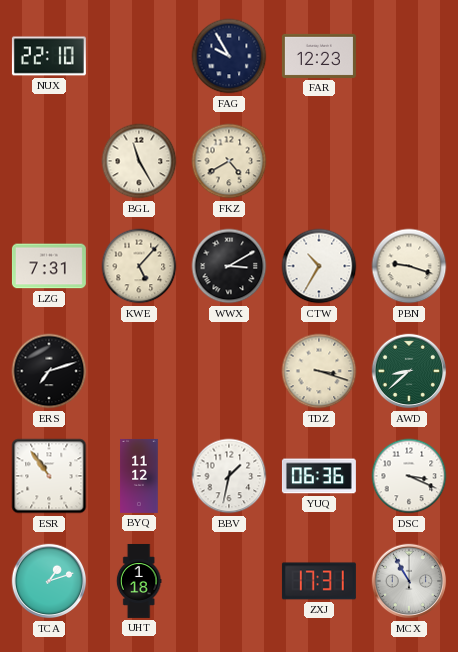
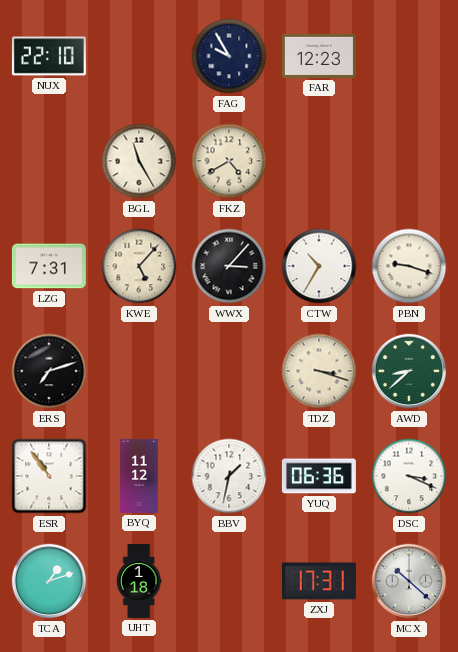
WWX: 3:10 -> 3:07
MCX: 10:55 -> 10:22
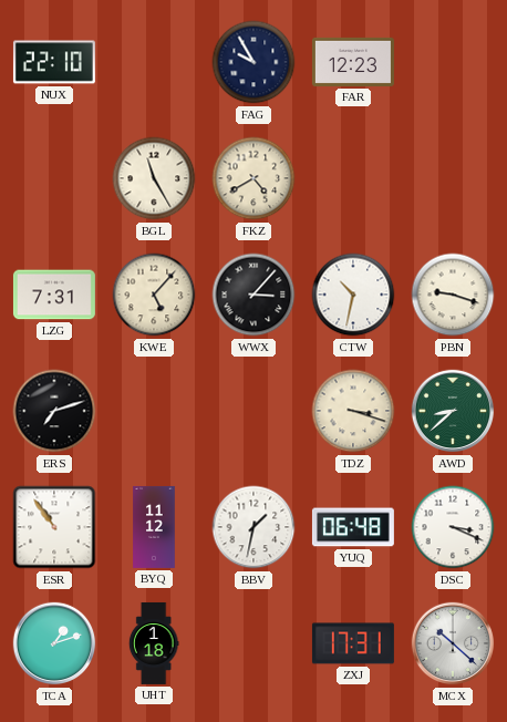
CTW: 10:35 -> 10:32
YUQ: 06:36 -> 06:48
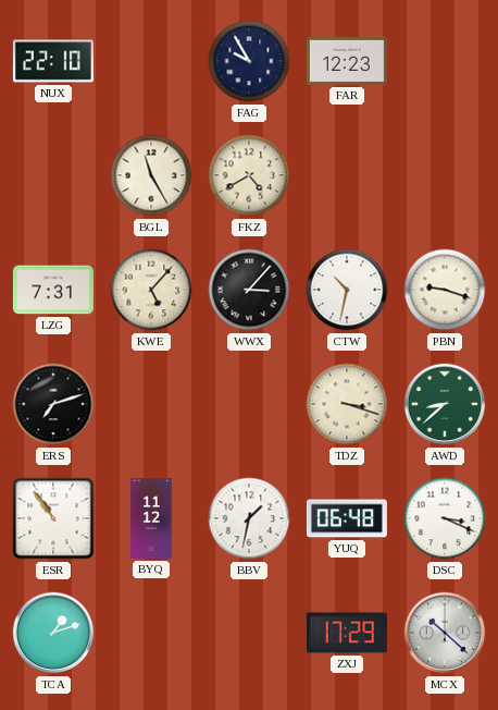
UHT: 1:18 -> none
ZXJ: 17:31 -> 17:29
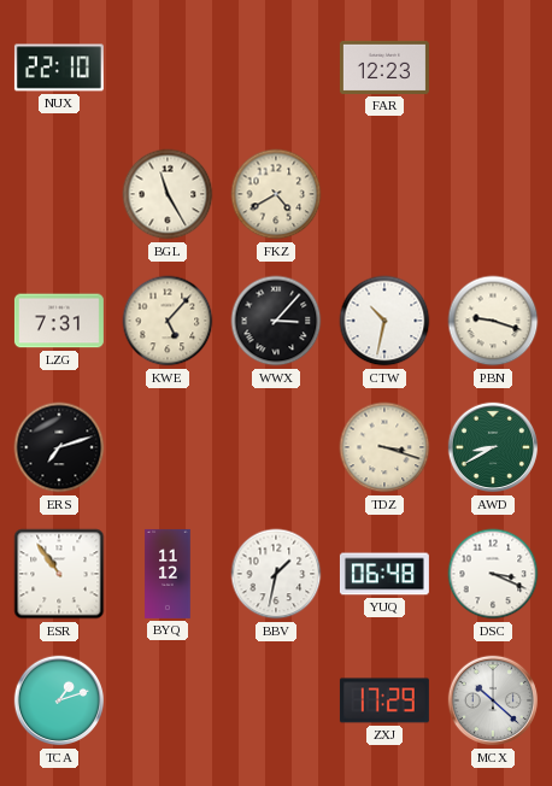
FAG: 9:55 -> none
AWD: 8:38 -> 8:40
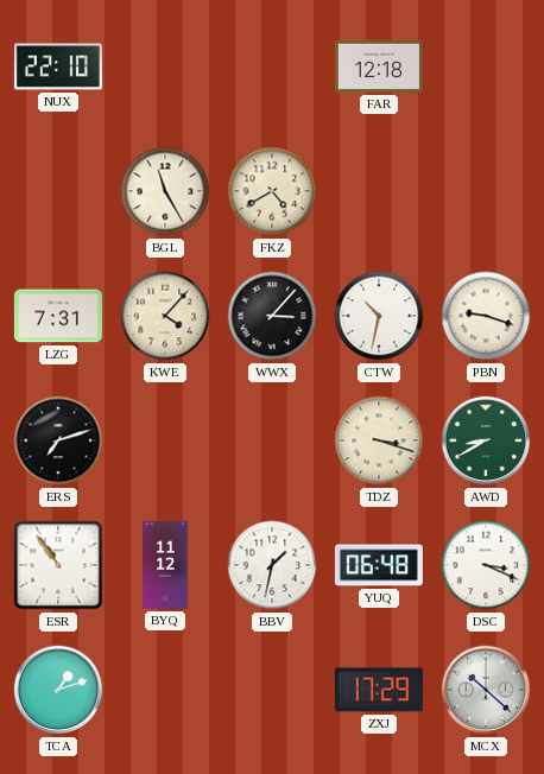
FAR: 12:23 -> 12:18
KWE: 5:07 -> 4:07
